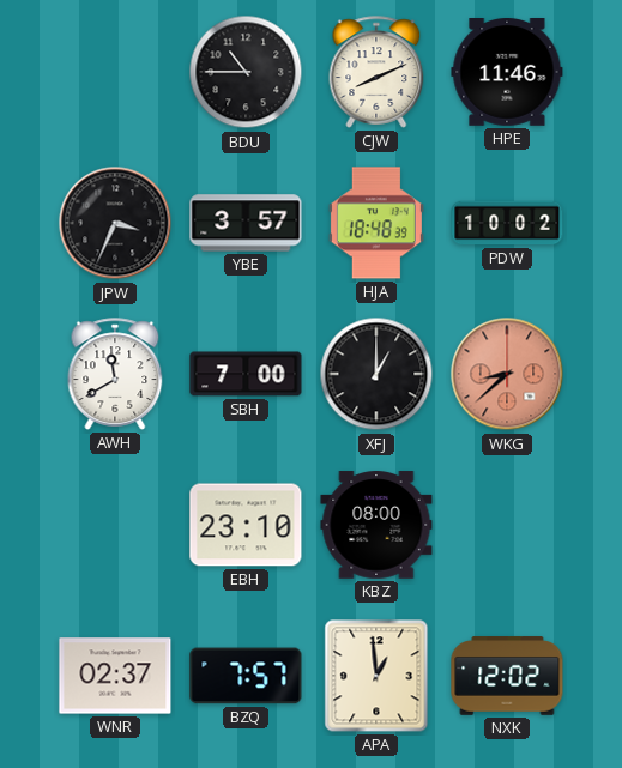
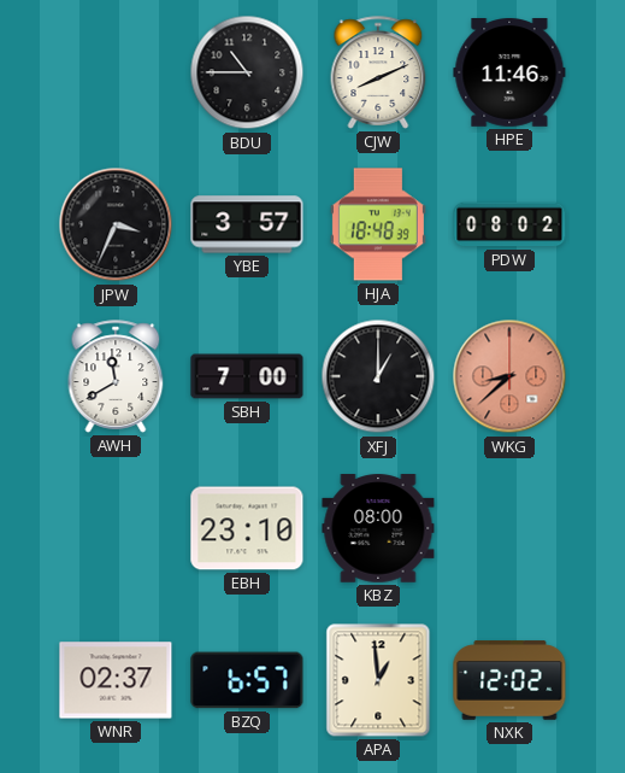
PDW: 10:02 -> 08:02
BZQ: 7:57 -> 6:57
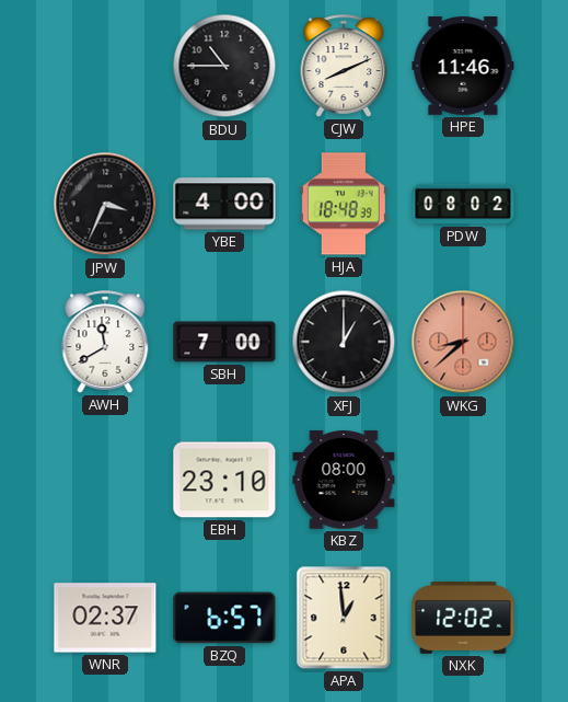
YBE: 3:57 -> 4:00
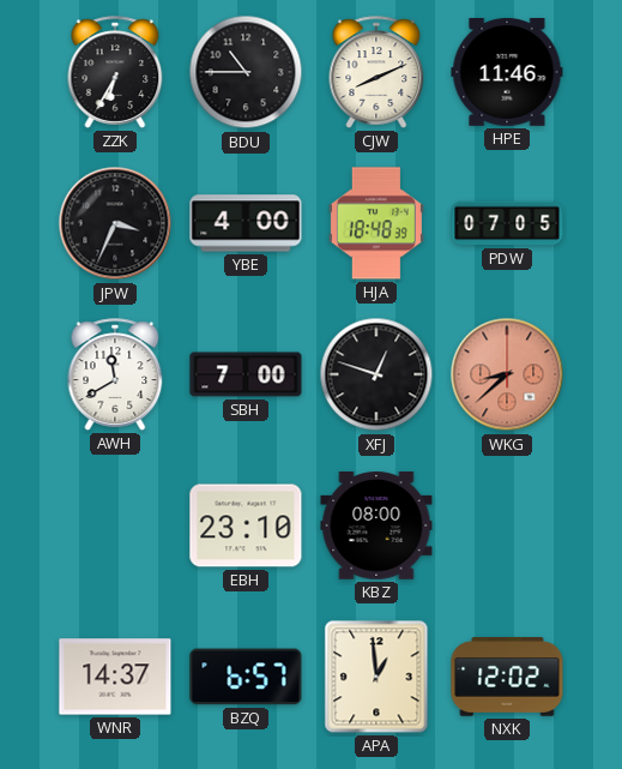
ZZK: none -> 6:35
PDW: 08:02 -> 07:05
XFJ: 1:00 -> 12:48
WNR: 02:37 -> 14:37
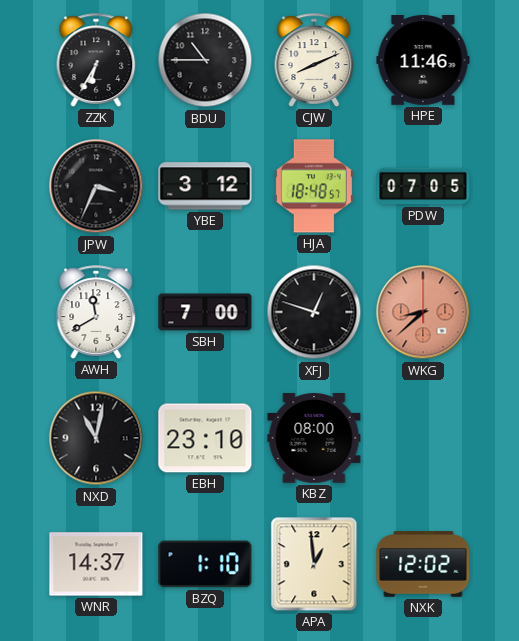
YBE: 4:00 -> 3:12
HJA: 18:48:39 -> 18:48:57
NXD: none -> 11:02
BZQ: 6:57 -> 1:10
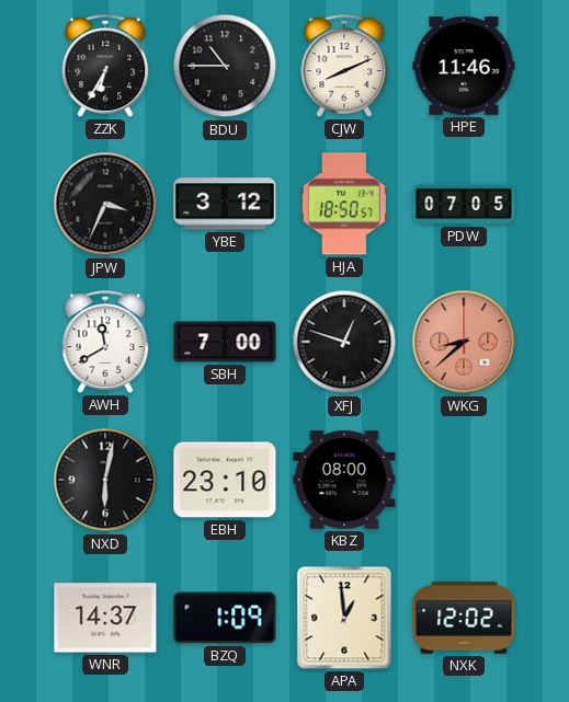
HJA: 18:48 -> 18:50
NXD: 11:02 -> 6:02
BZQ: 1:10 -> 1:09
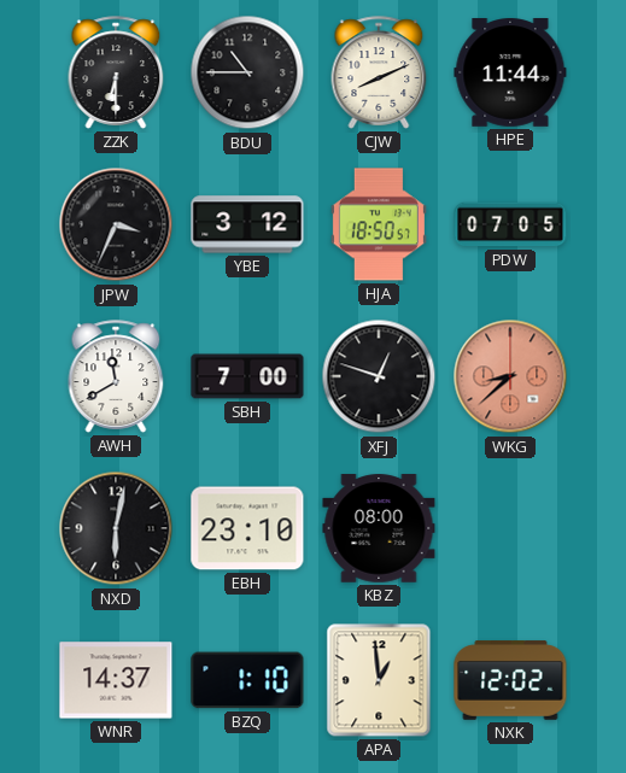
ZZK: 6:35 -> 6:30
HPE: 11:46 -> 11:44
BZQ: 1:09 -> 1:10
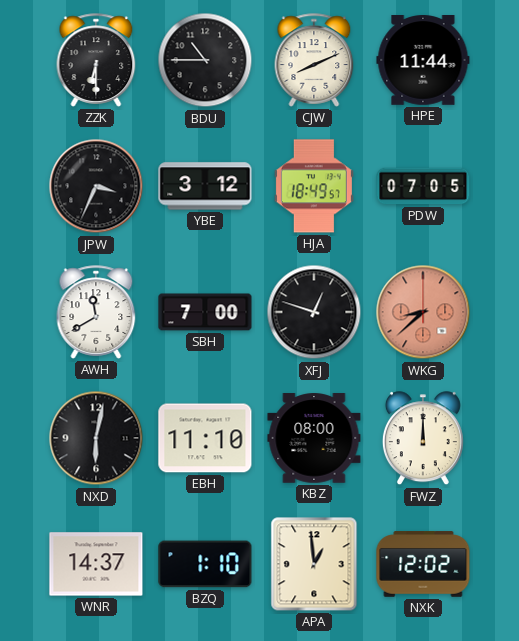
HJA: 18:50 -> 18:49
EBH: 23:10 -> 11:10
FWZ: none -> 12:00
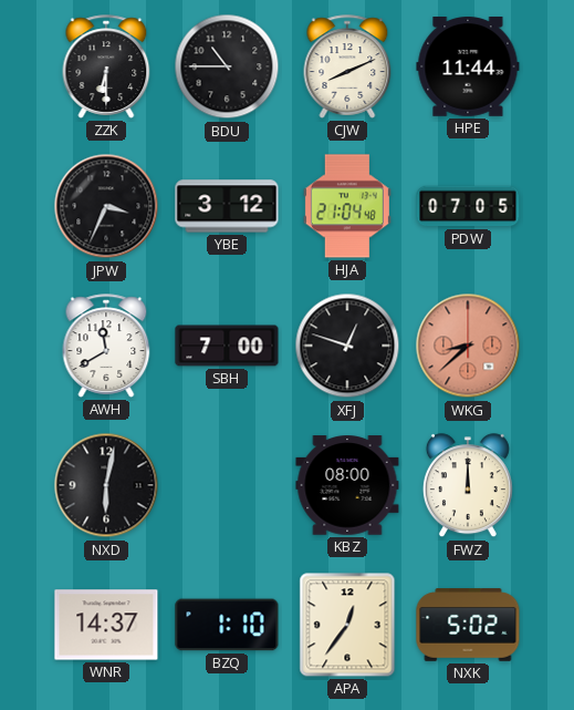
HJA: 18:49 -> 21:04
EBH: 11:10 -> none
APA: 12:59 -> 12:36
NXK: 12:02 -> 5:02
